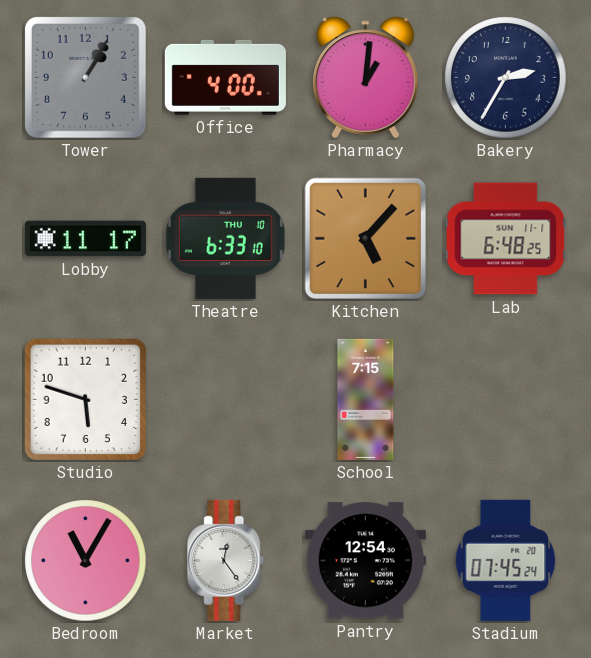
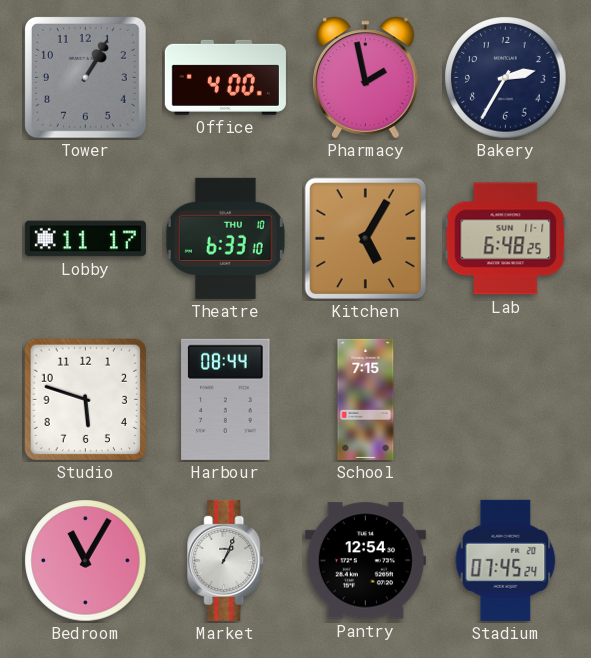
Pharmacy: 1:01 -> 1:58
Kitchen: 5:07 -> 5:05
Harbour: none -> 08:44
Market: 12:24 -> 1:04
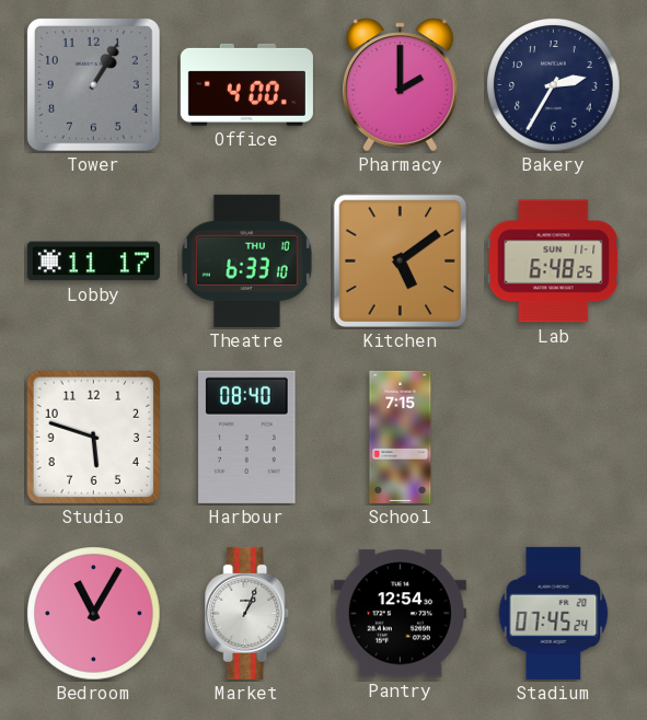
Pharmacy: 1:58 -> 2:00
Kitchen: 5:05 -> 5:09
Harbour: 08:44 -> 08:40
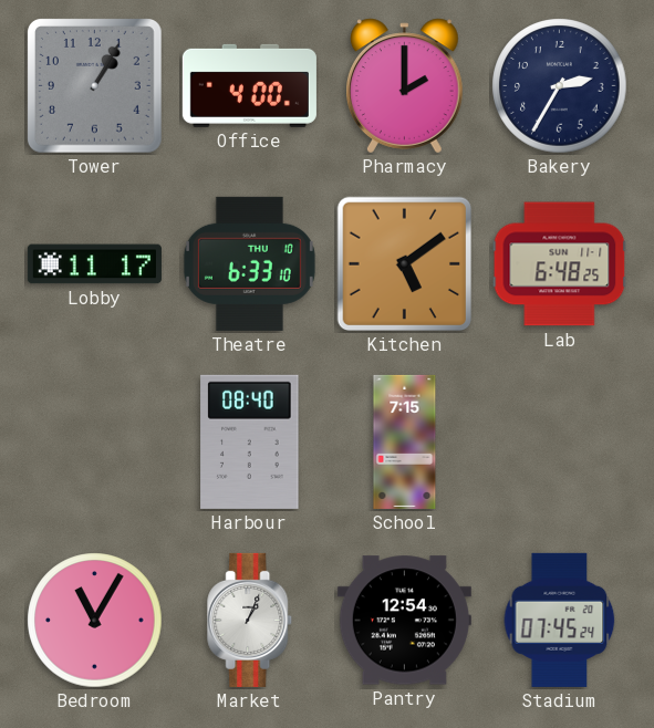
Studio: 5:48 -> none
